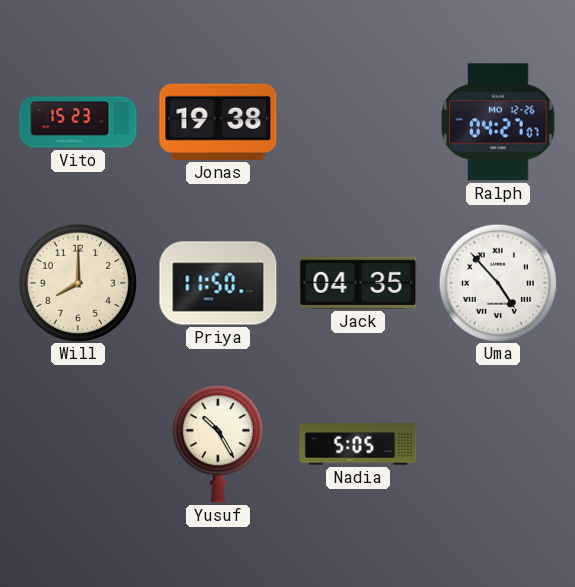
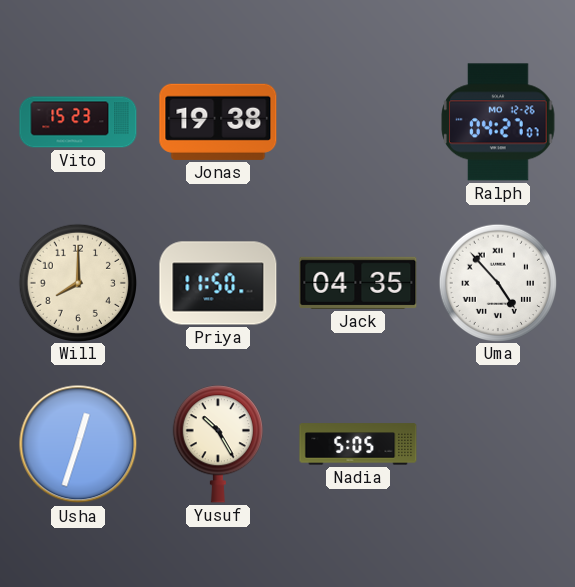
Usha: none -> 12:33
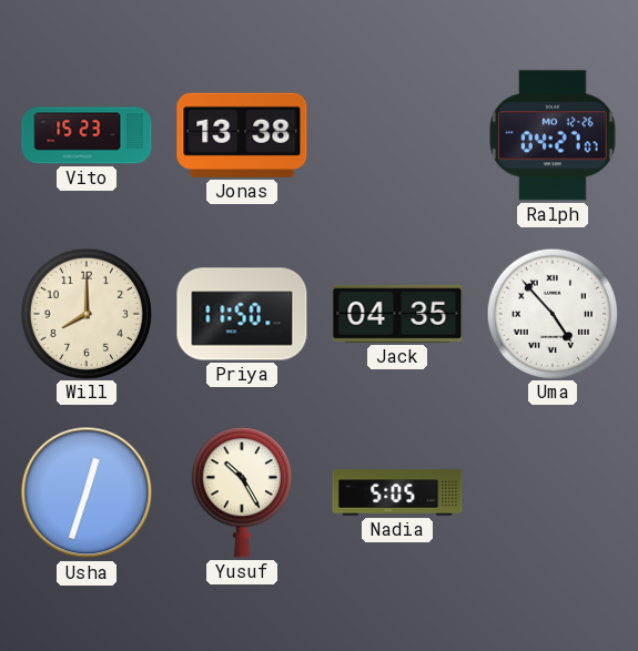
Jonas: 19:38 -> 13:38
